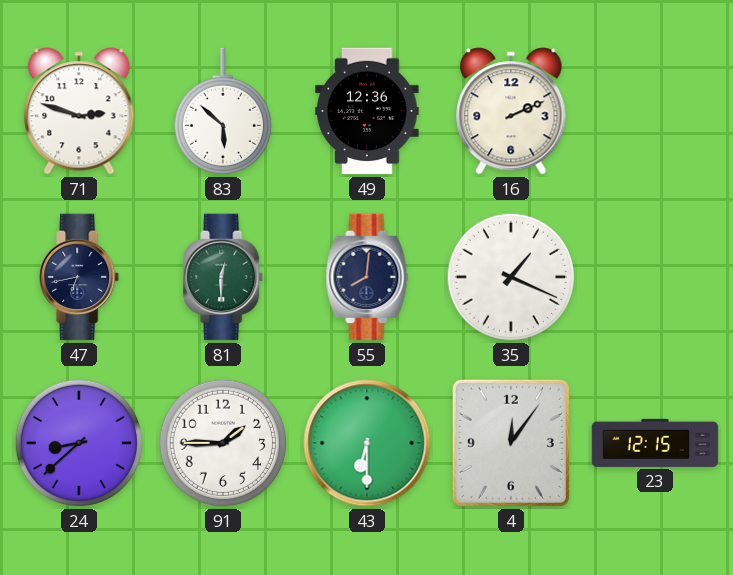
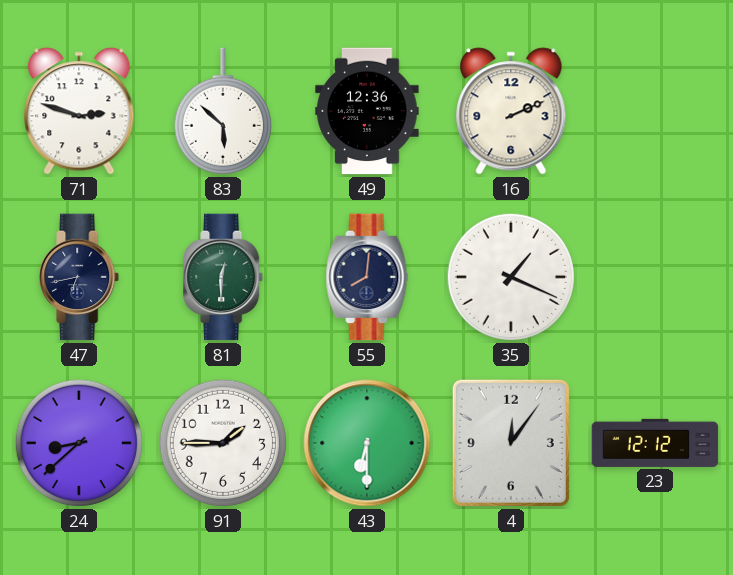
23: 12:15 -> 12:12
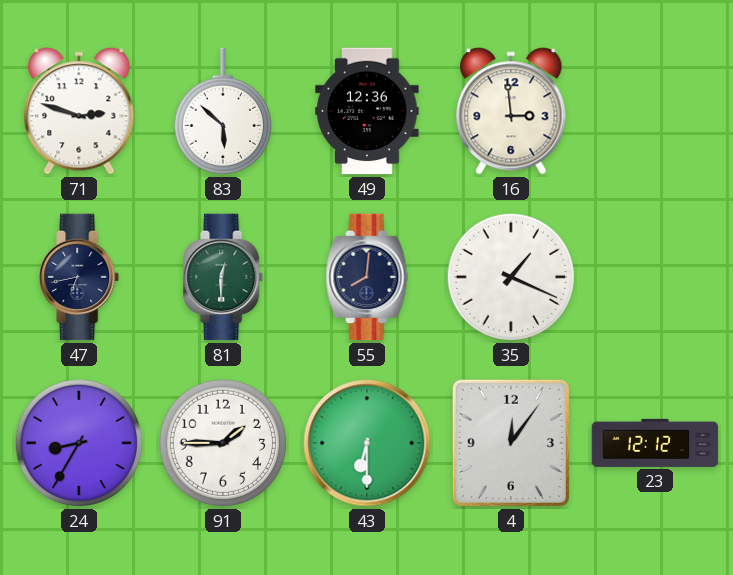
16: 2:11 -> 2:59
24: 8:38 -> 8:35
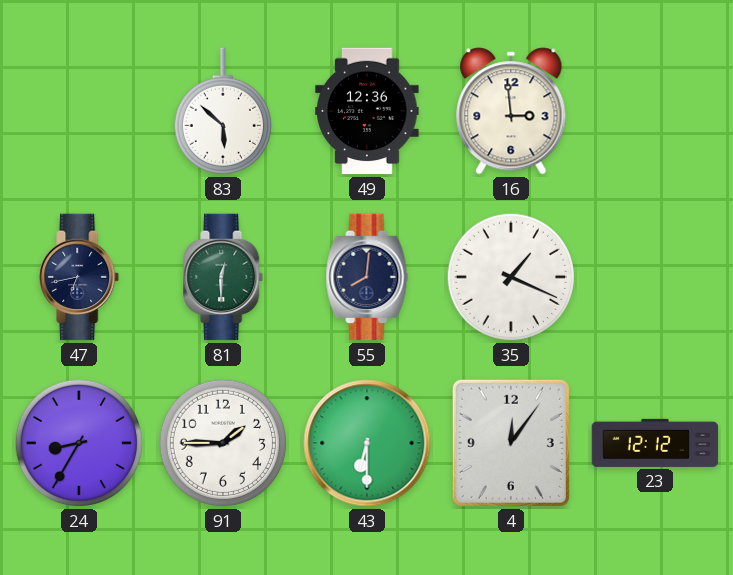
71: 2:48 -> none
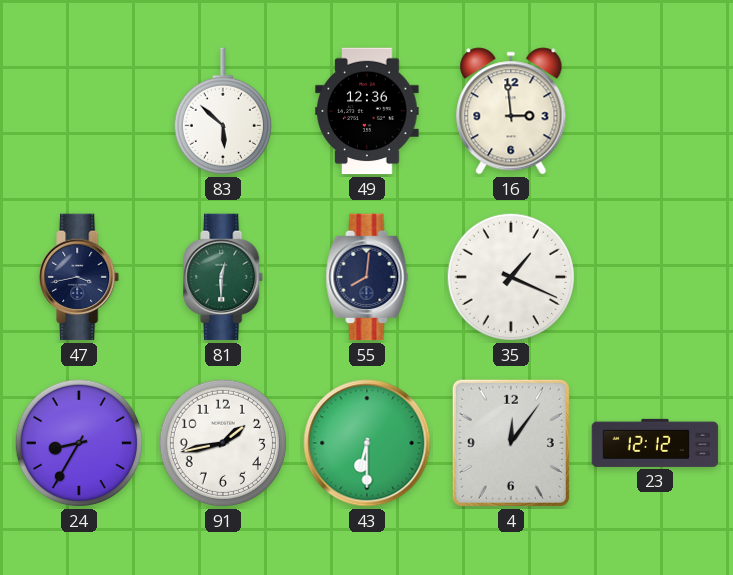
47: 6:43 -> 3:43
91: 1:45 -> 1:43
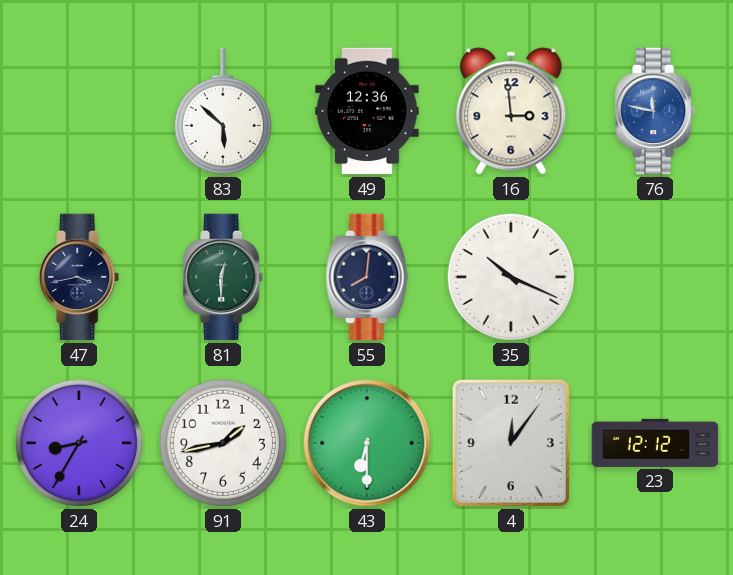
76: none -> 11:47
35: 1:19 -> 10:19
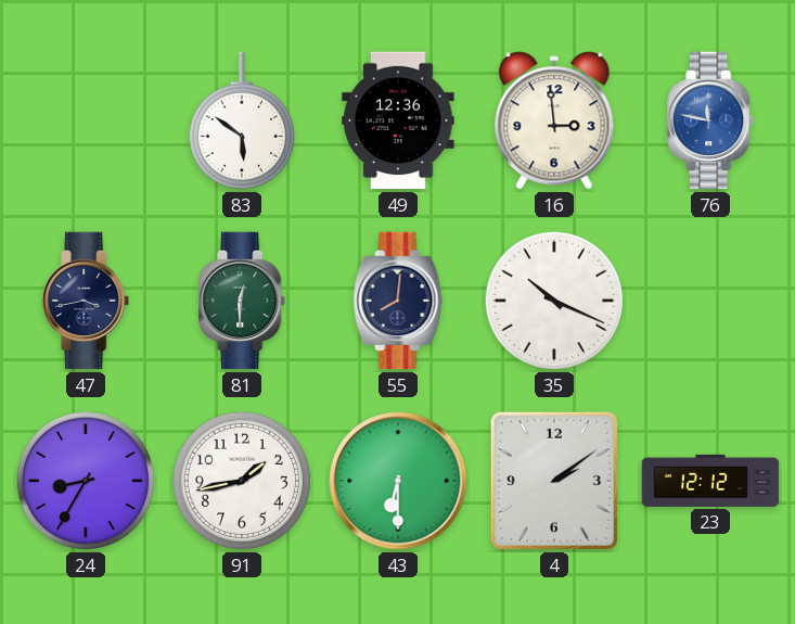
83: 5:52 -> 5:51
4: 12:06 -> 2:09
